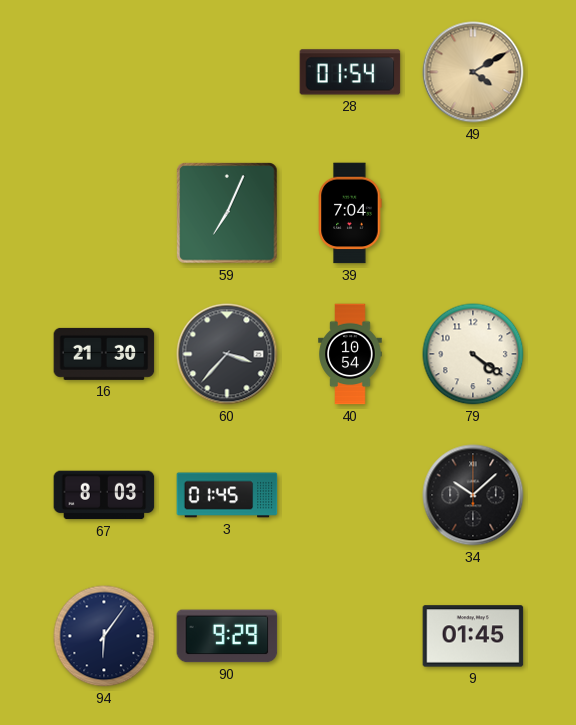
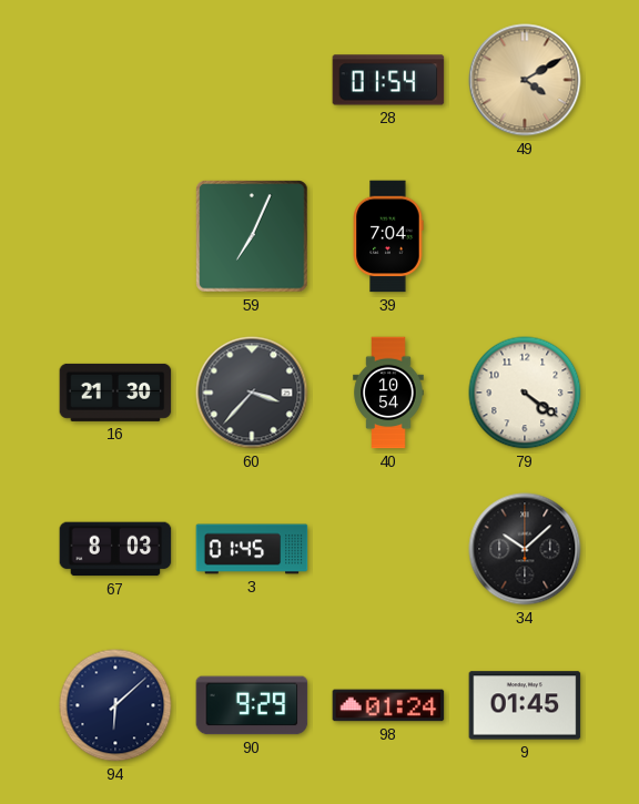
94: 6:06 -> 6:08
98: none -> 01:24
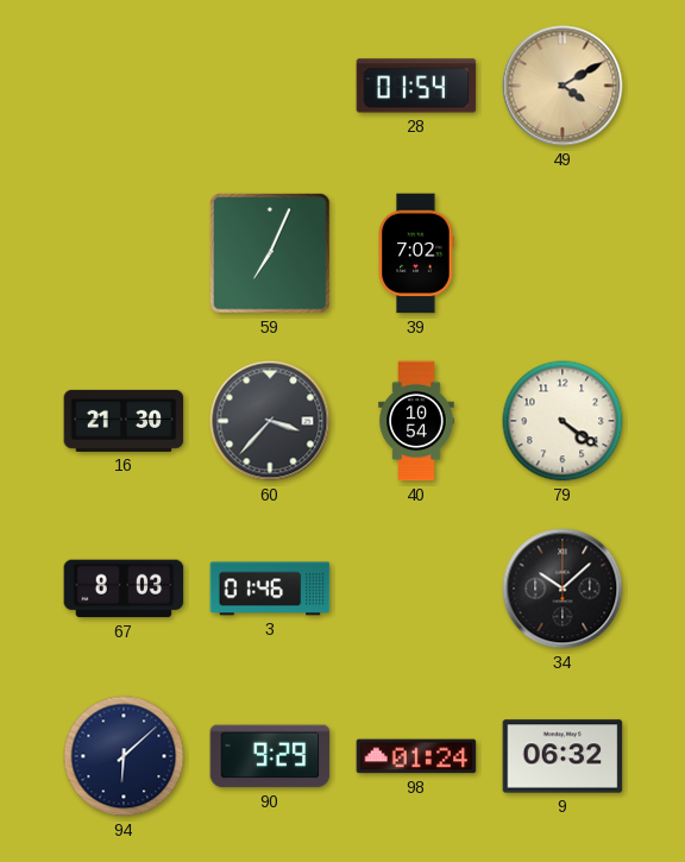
39: 7:04 -> 7:02
3: 01:45 -> 01:46
9: 01:45 -> 06:32
